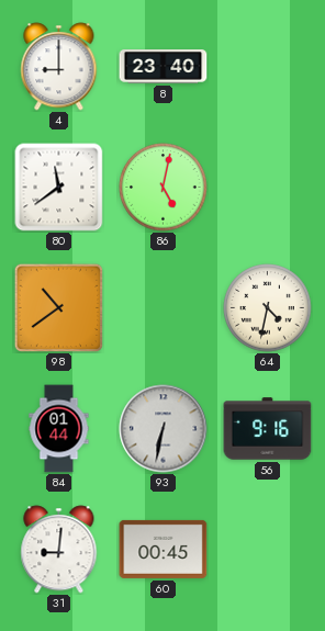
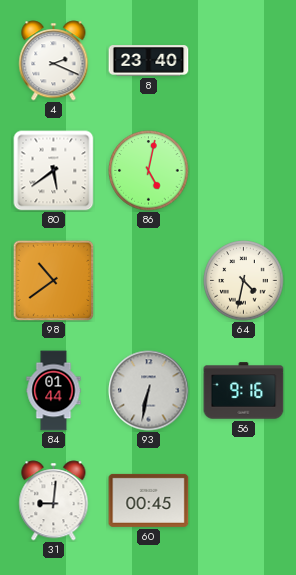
4: 9:00 -> 2:19
80: 11:39 -> 5:39
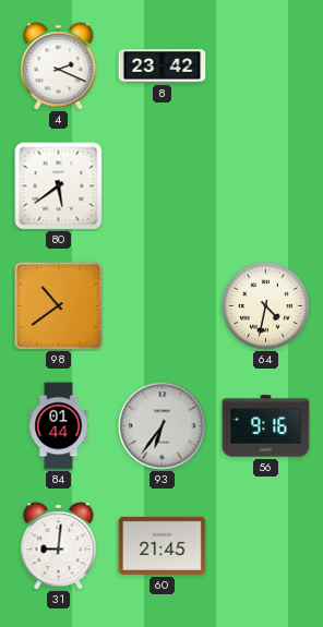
8: 23:40 -> 23:42
86: 5:02 -> none
93: 6:32 -> 6:36
60: 00:45 -> 21:45
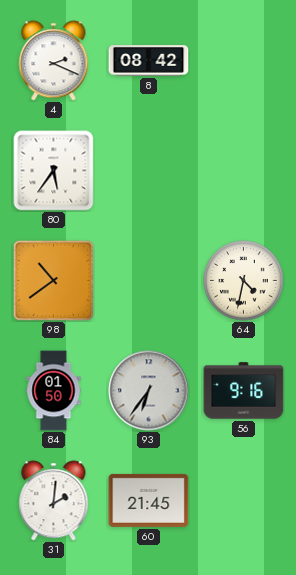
8: 23:42 -> 08:42
80: 5:39 -> 5:36
84: 01:44 -> 01:50
31: 9:01 -> 2:01
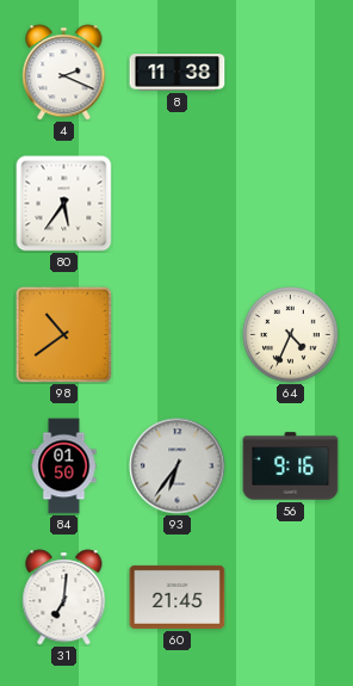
8: 08:42 -> 11:38
64: 4:32 -> 4:34
31: 2:01 -> 7:01
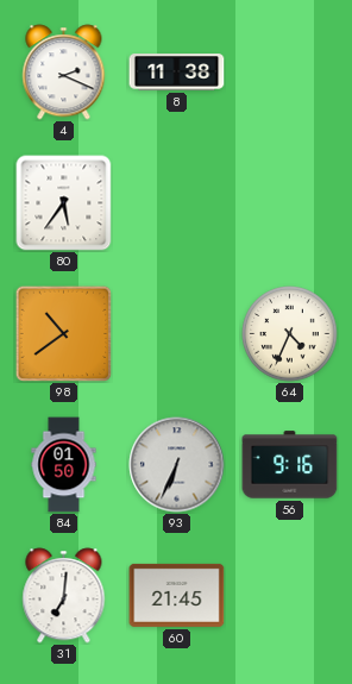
93: 6:36 -> 6:34
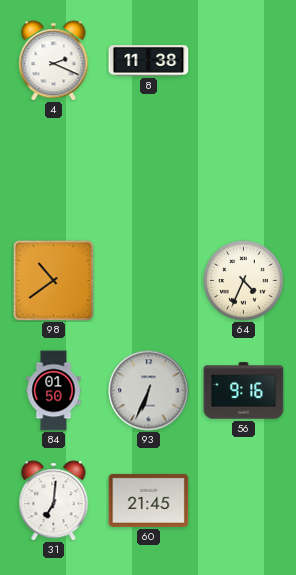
80: 5:36 -> none
